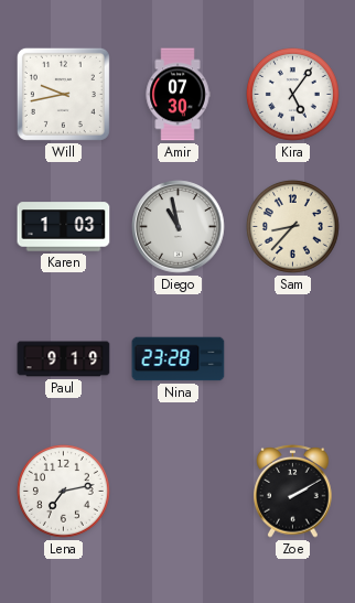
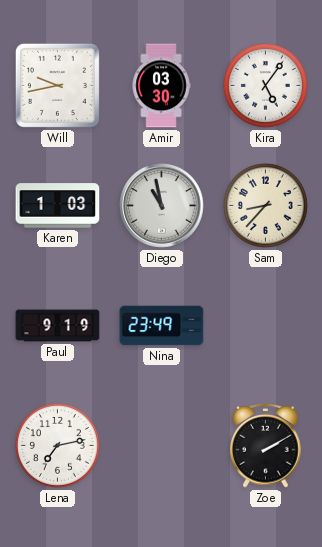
Amir: 07:30 -> 03:30
Nina: 23:28 -> 23:49
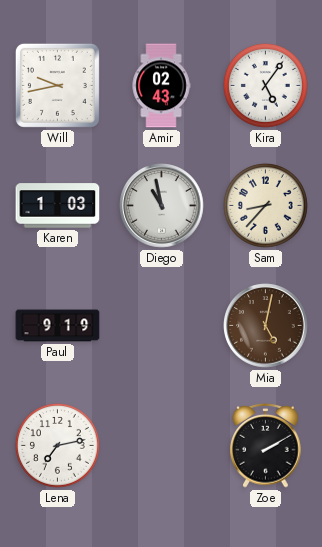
Amir: 03:30 -> 02:43
Nina: 23:49 -> none
Mia: none -> 5:02
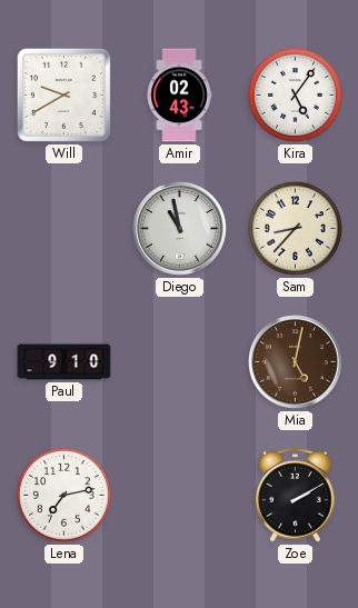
Will: 9:43 -> 9:40
Karen: 1:03 -> none
Paul: 9:19 -> 9:10
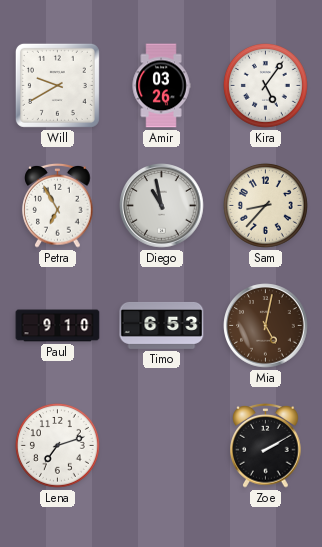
Amir: 02:43 -> 03:26
Petra: none -> 6:55
Timo: none -> 6:53
Lena: 7:13 -> 7:12
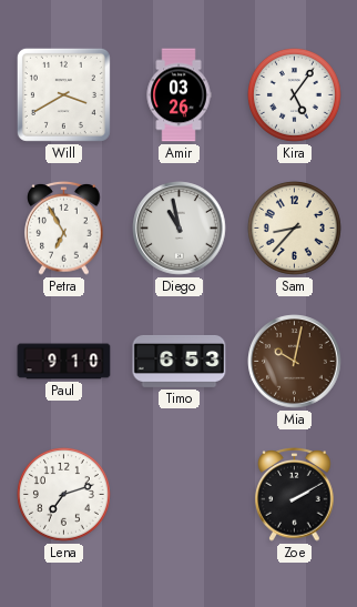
Will: 9:40 -> 3:40
Mia: 5:02 -> 10:02
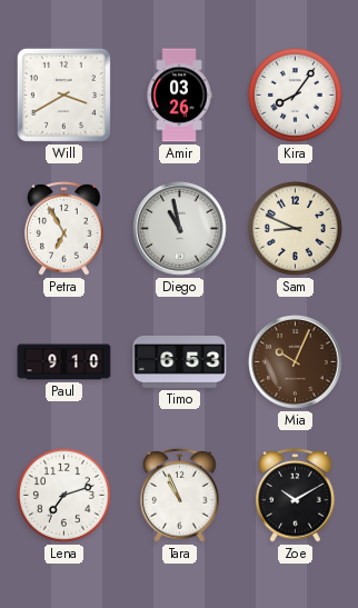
Kira: 5:06 -> 8:06
Sam: 8:37 -> 8:49
Mia: 10:02 -> 10:04
Tara: none -> 10:56
Zoe: 2:10 -> 10:10
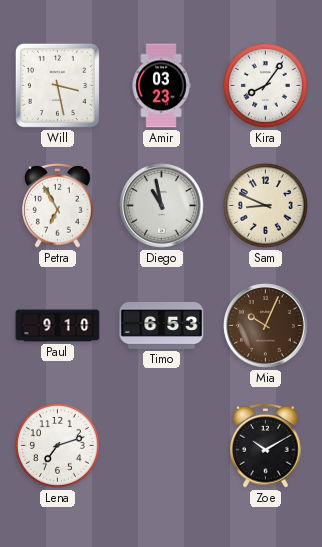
Will: 3:40 -> 3:28
Amir: 03:26 -> 03:23
Tara: 10:56 -> none
